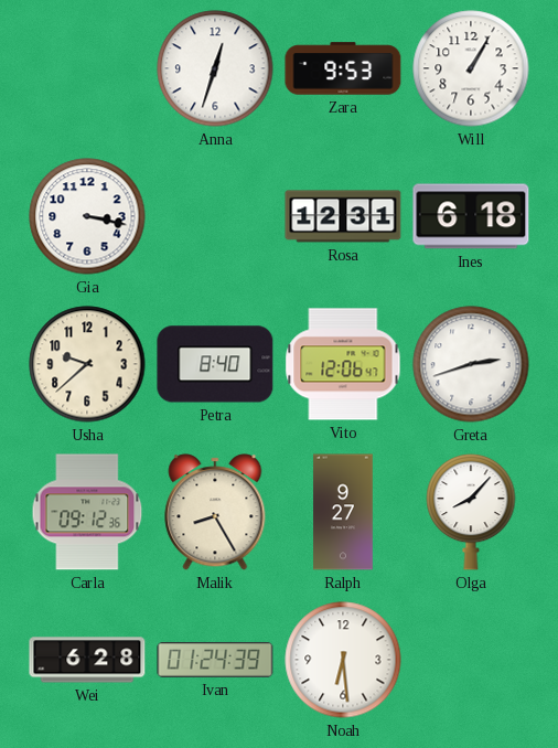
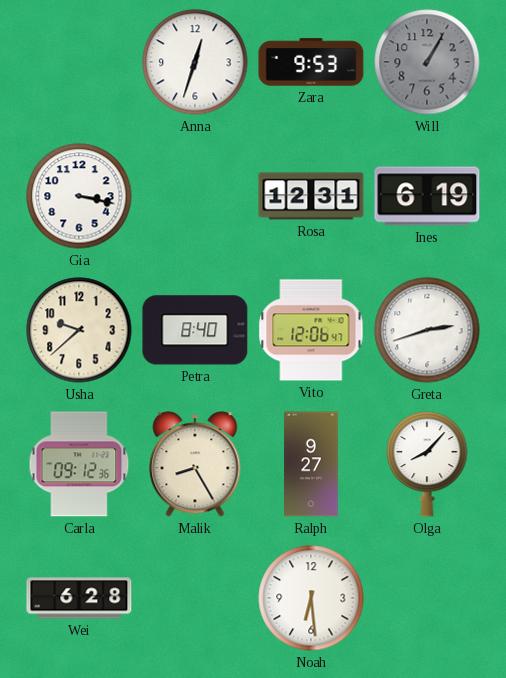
Will dial: white -> grey
Ines: 6:18 -> 6:19
Ivan: 01:24 -> none
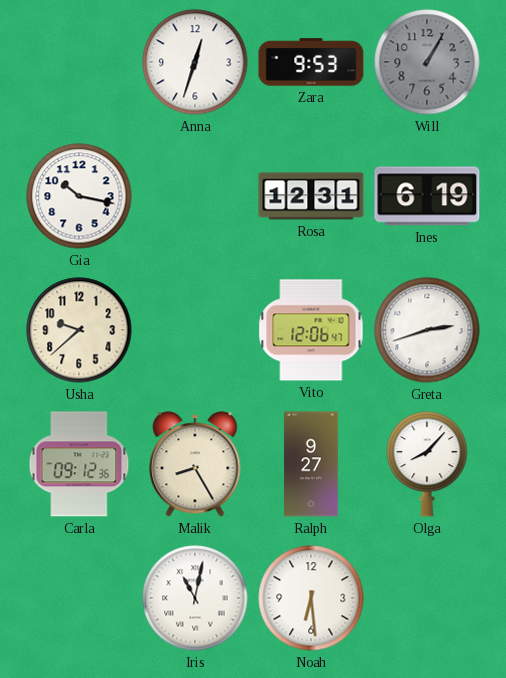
Gia: 3:17 -> 10:17
Petra: 8:40 -> none
Wei: 6:28 -> none
Iris: none -> 11:02
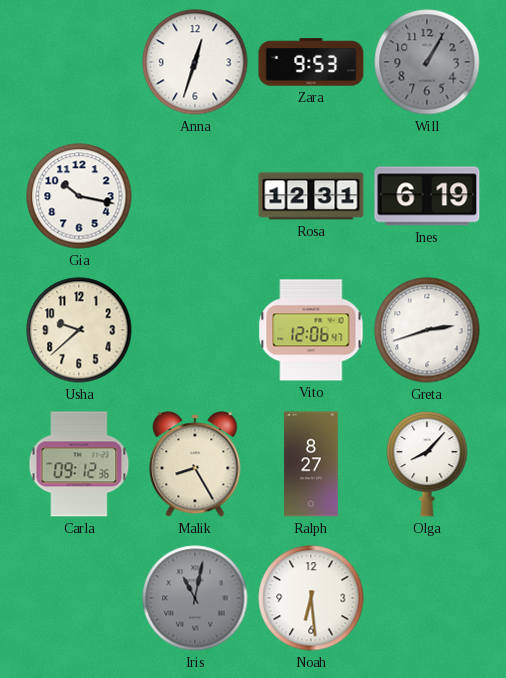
Ralph: 9:27 -> 8:27
Iris dial: white -> grey
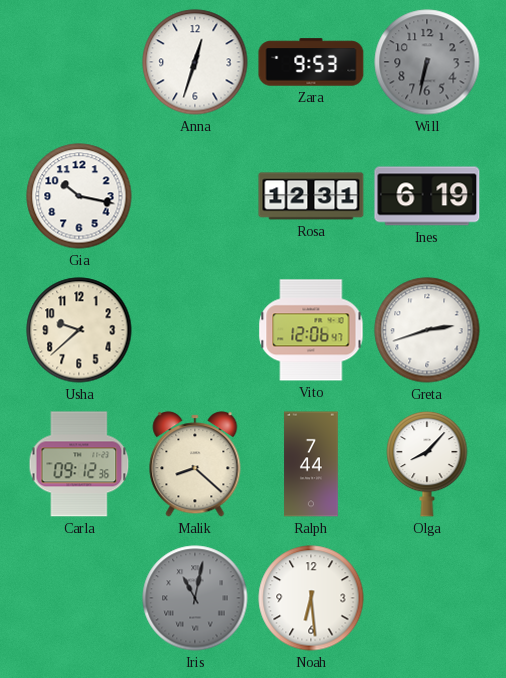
Will: 1:05 -> 6:32
Malik: 8:25 -> 8:22
Ralph: 8:27 -> 7:44
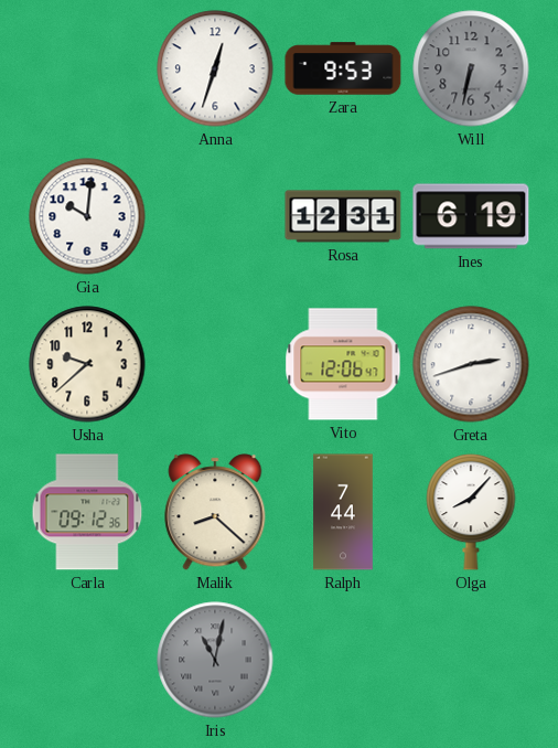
Gia: 10:17 -> 10:01
Noah: 6:29 -> none
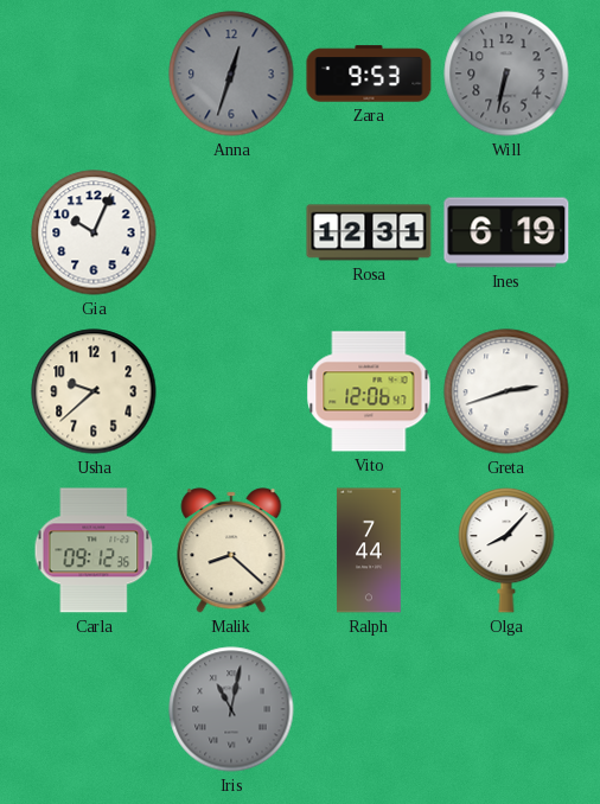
Anna dial: white -> grey
Gia: 10:01 -> 10:04
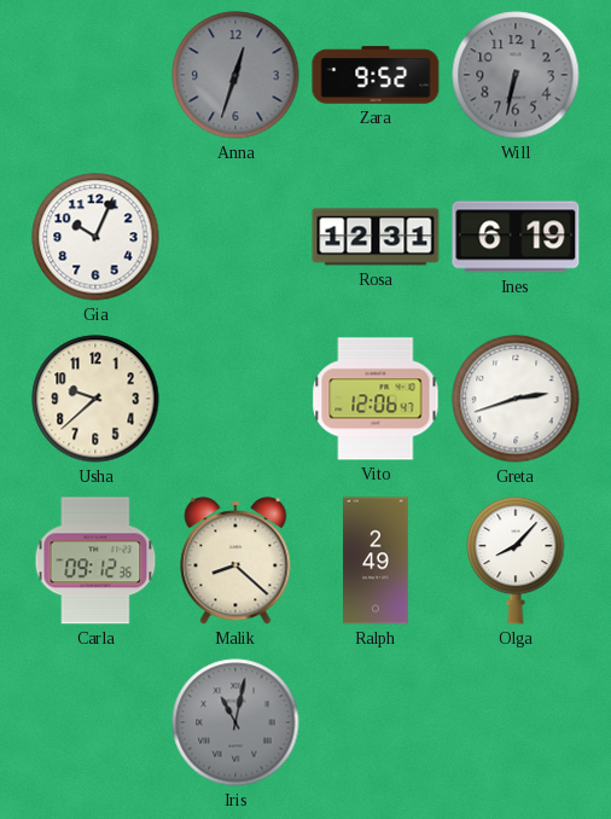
Zara: 9:53 -> 9:52
Ralph: 7:44 -> 2:49
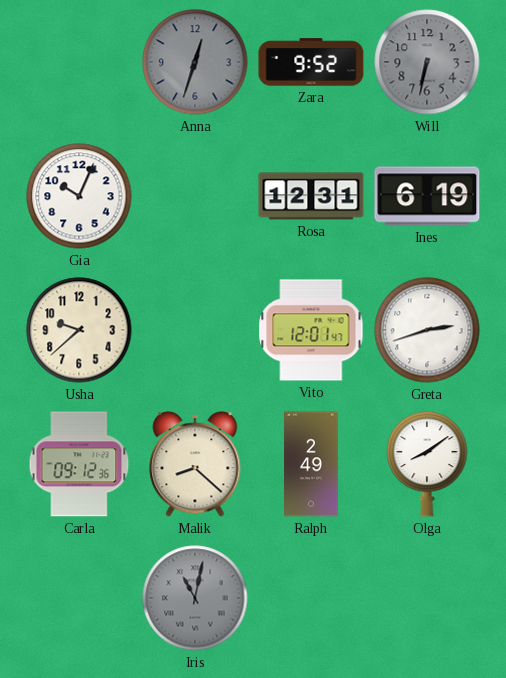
Vito: 12:06 -> 12:01
Olga: 8:07 -> 8:09
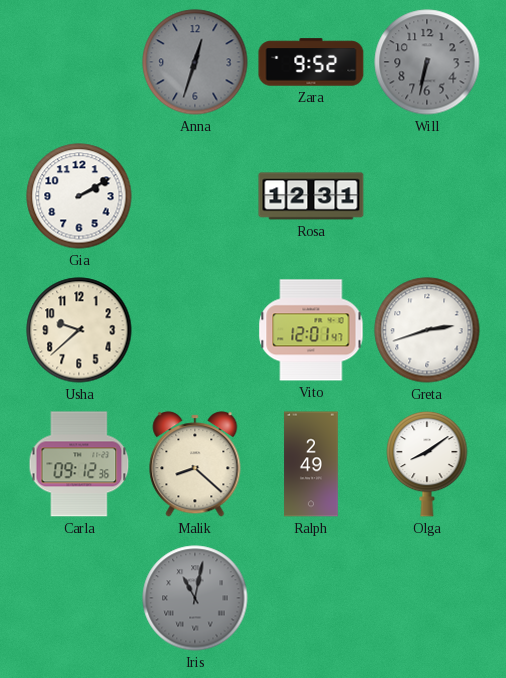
Gia: 10:04 -> 2:10
Ines: 6:19 -> none
